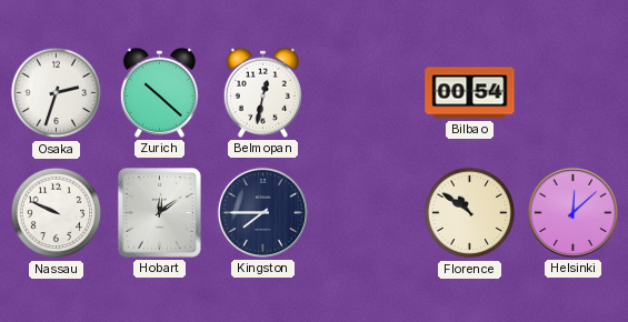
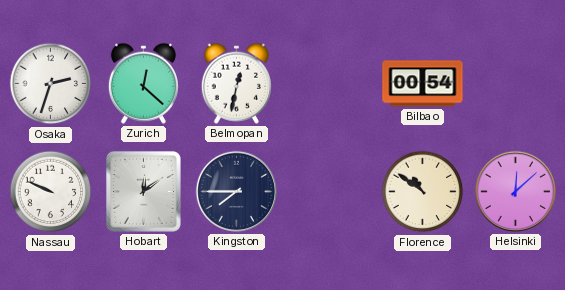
Zurich: 10:22 -> 12:22
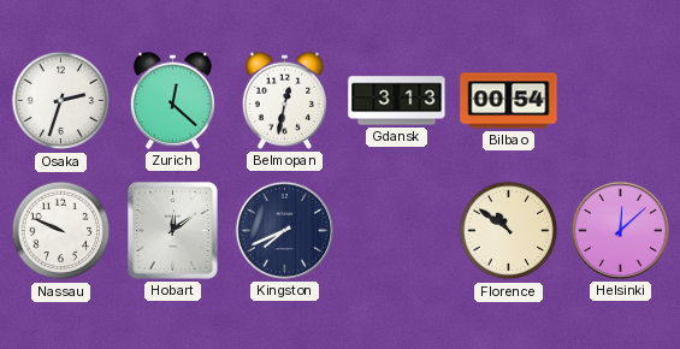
Gdansk: none -> 3:13
Kingston: 7:45 -> 7:41
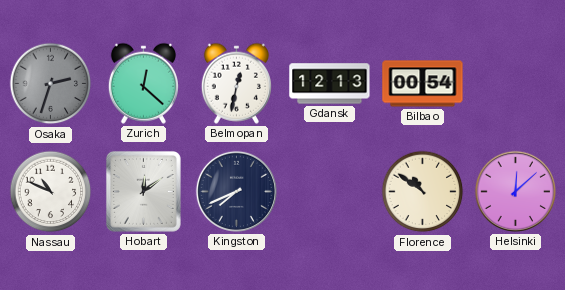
Osaka dial: white -> grey
Gdansk: 3:13 -> 12:13
Nassau: 9:49 -> 10:49
